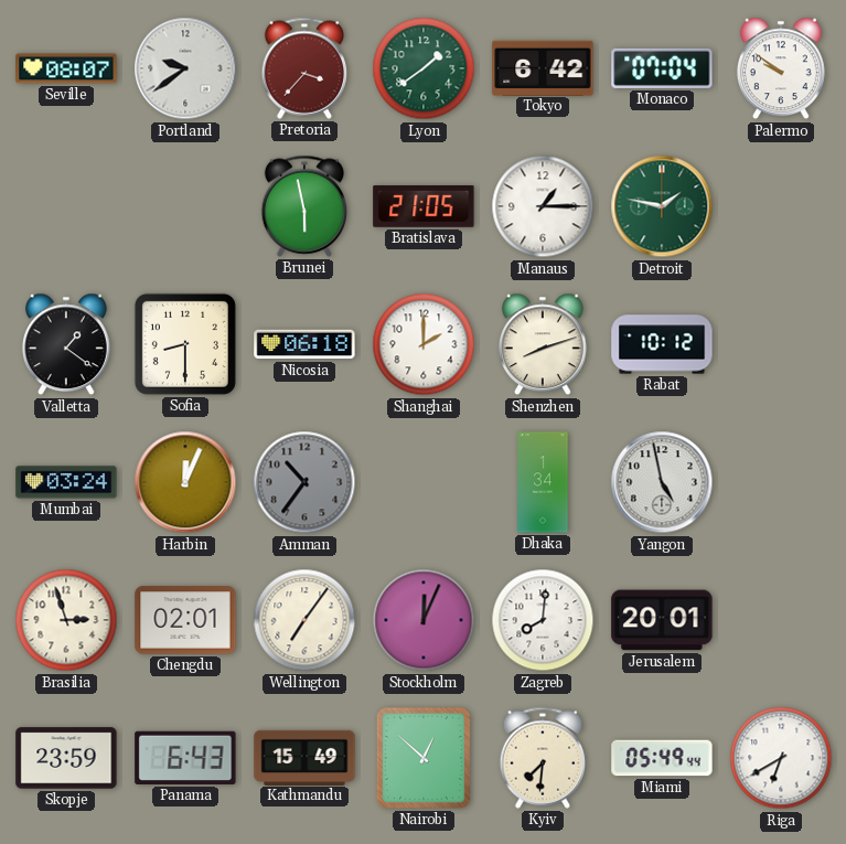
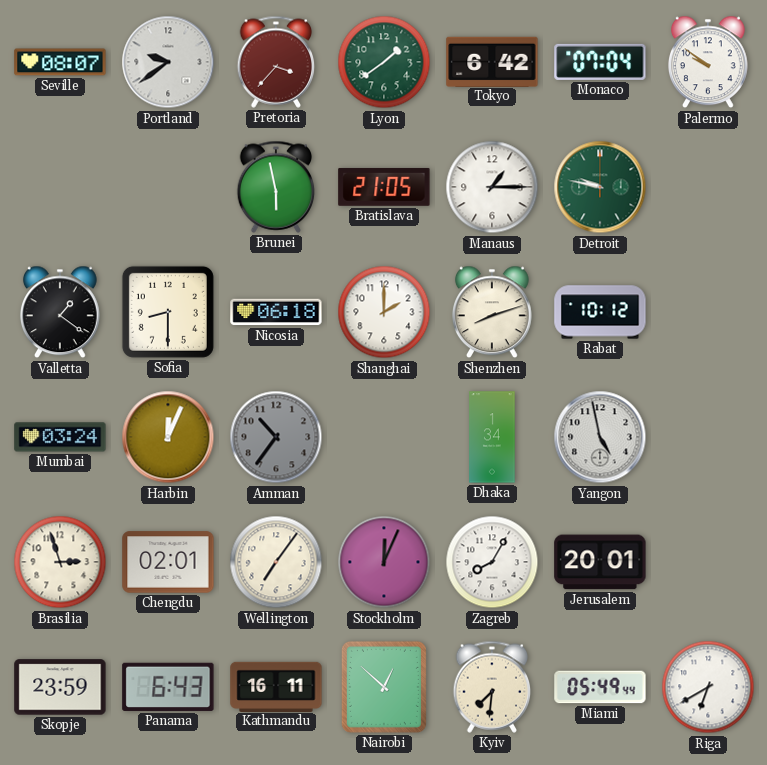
Detroit: 1:47 -> 9:47
Zagreb: 8:01 -> 8:05
Kathmandu: 15:49 -> 16:11
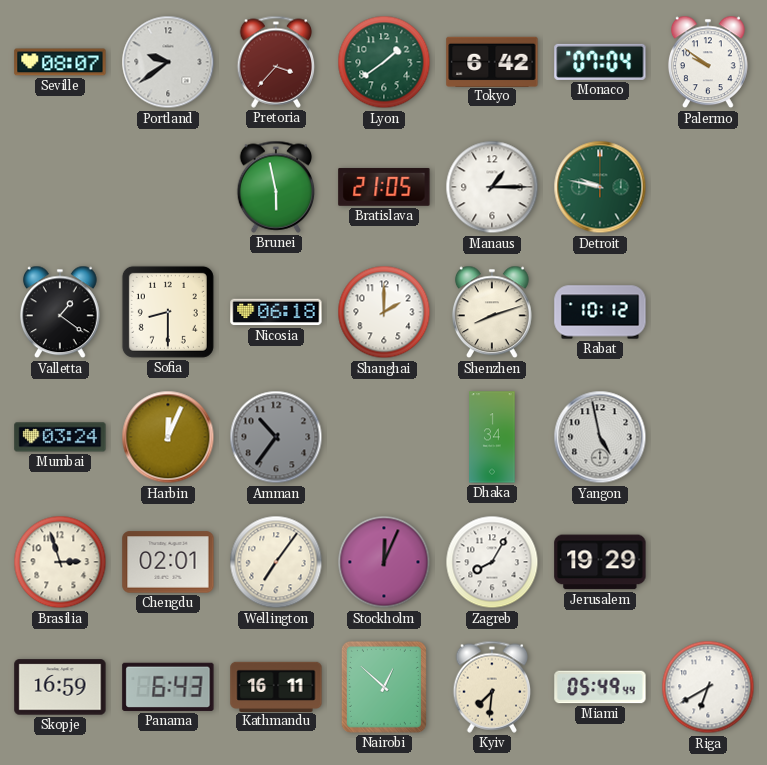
Jerusalem: 20:01 -> 19:29
Skopje: 23:59 -> 16:59
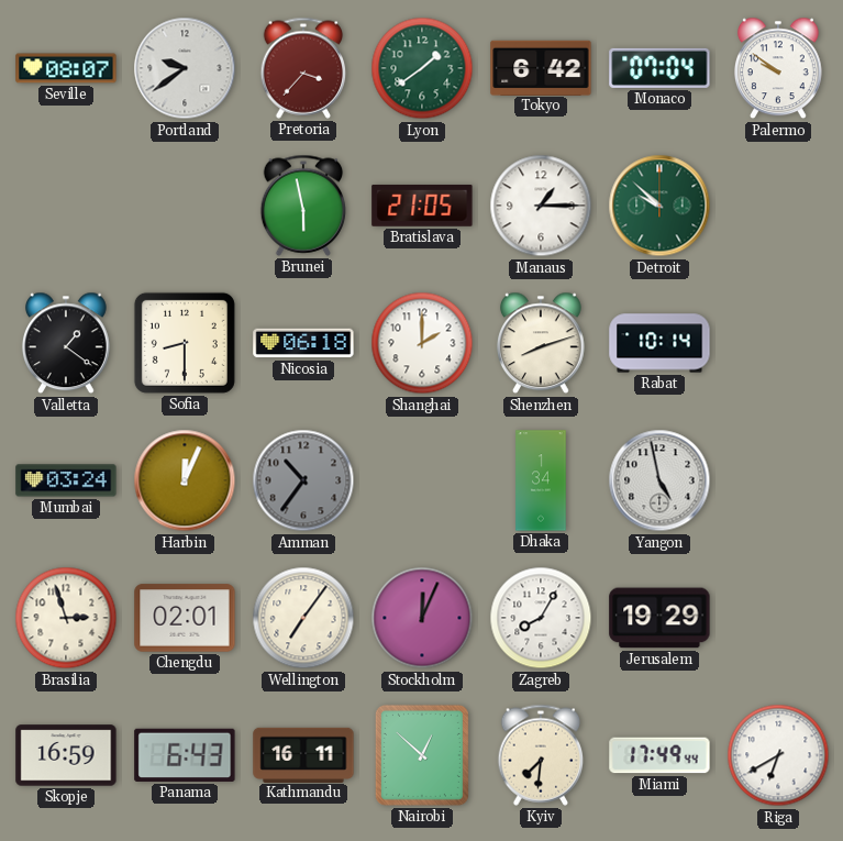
Detroit: 9:47 -> 9:52
Rabat: 10:12 -> 10:14
Miami: 05:49 -> 17:49
